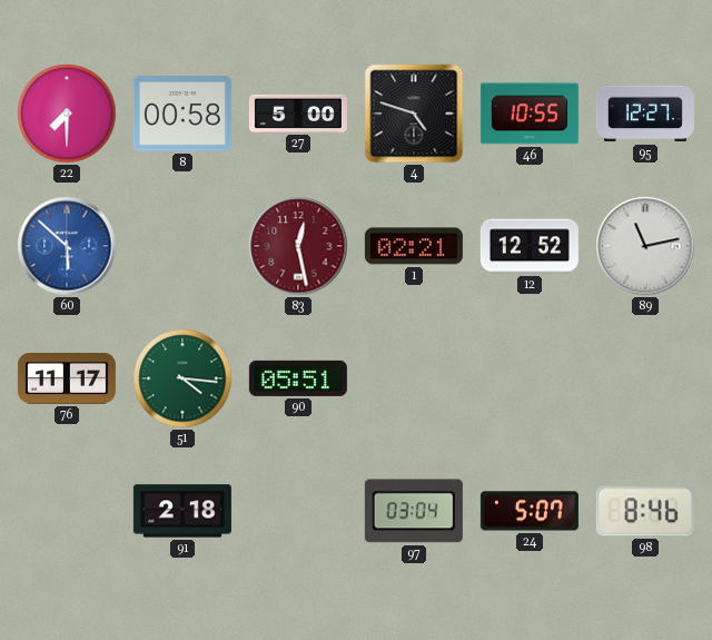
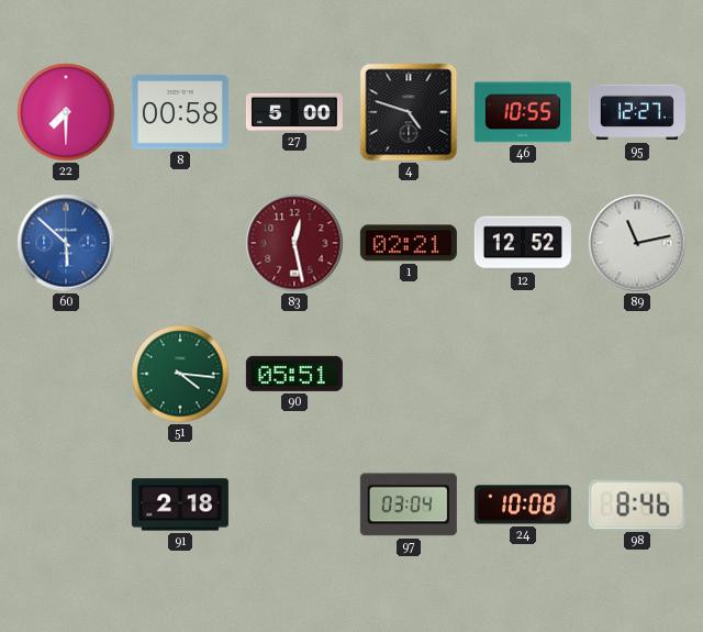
76: 11:17 -> none
24: 5:07 -> 10:08
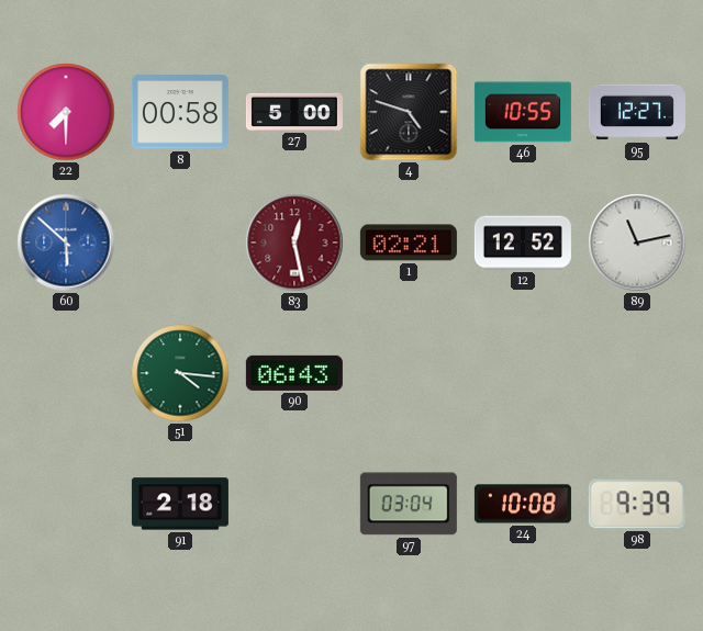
90: 05:51 -> 06:43
98: 8:46 -> 9:39
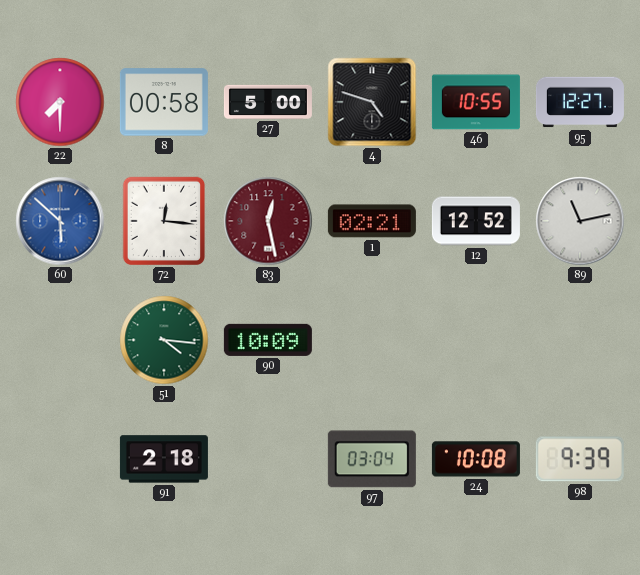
72: none -> 12:16
90: 06:43 -> 10:09
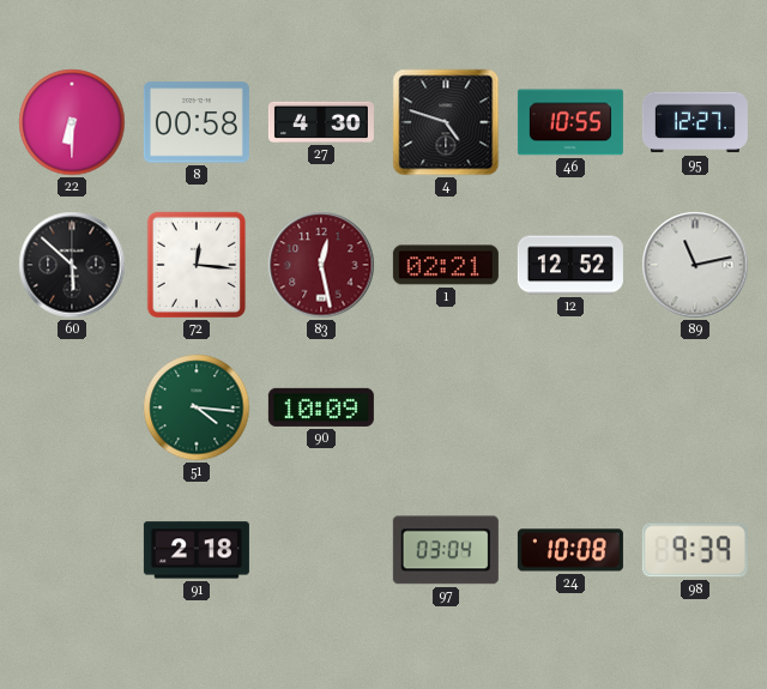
22: 7:30 -> 6:30
27: 5:00 -> 4:30
60 dial: blue -> black
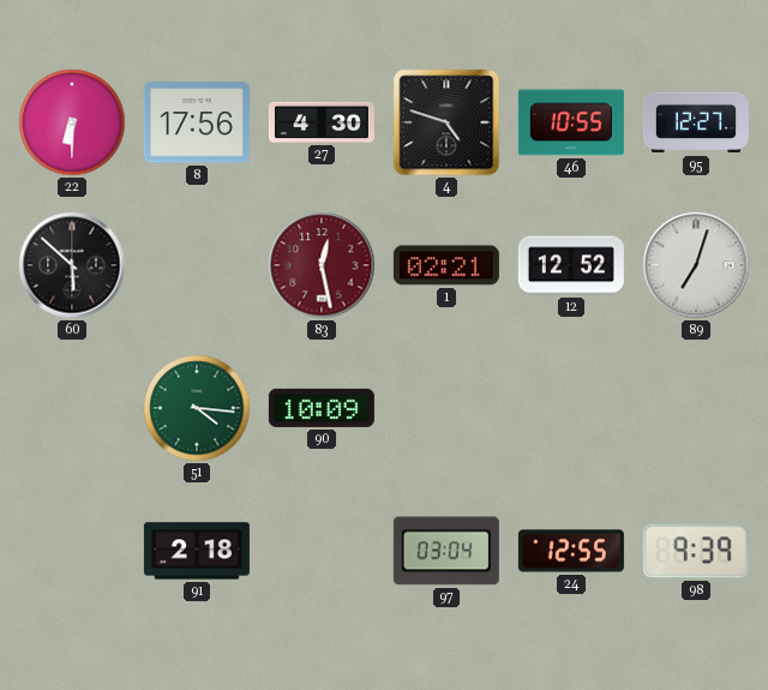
8: 00:58 -> 17:56
72: 12:16 -> none
89: 11:13 -> 7:03
24: 10:08 -> 12:55
